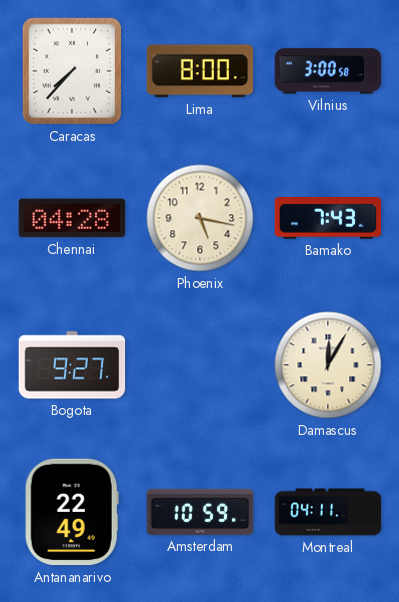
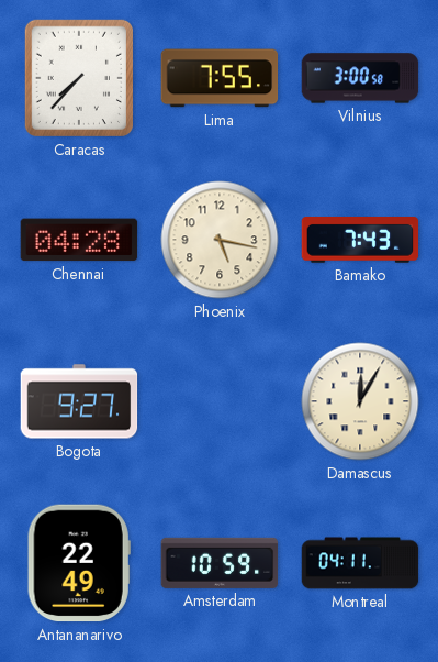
Lima: 8:00 -> 7:55
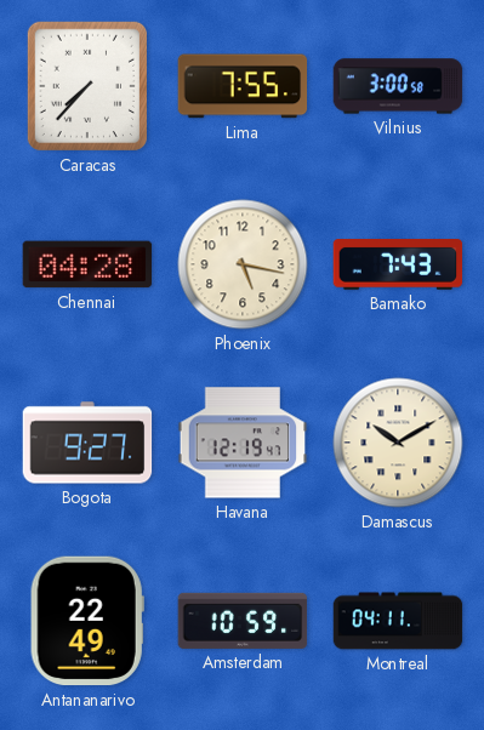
Havana: none -> 12:19
Damascus: 12:05 -> 10:10
